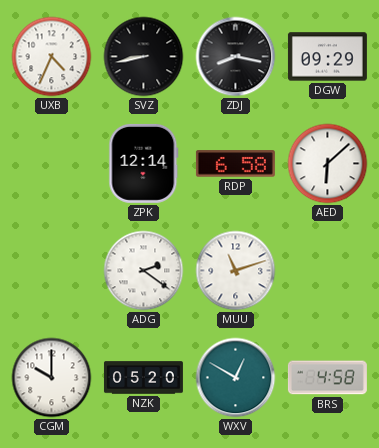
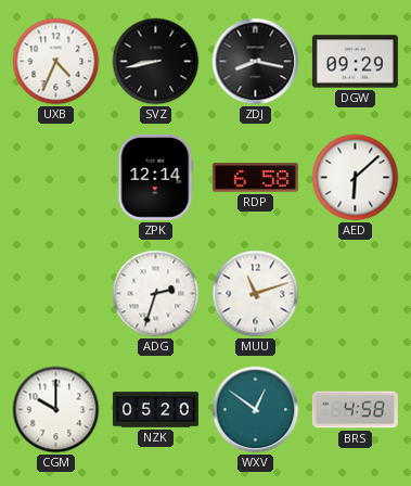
ADG: 2:21 -> 2:33
WXV: 12:50 -> 12:51
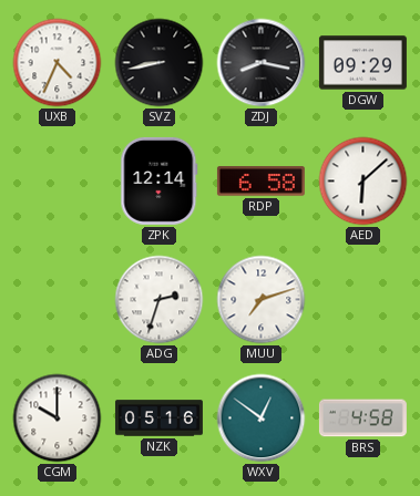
MUU: 11:12 -> 7:12
NZK: 05:20 -> 05:16
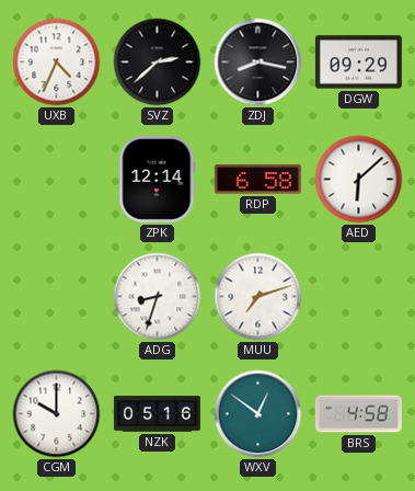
SVZ: 8:43 -> 2:38
ADG: 2:33 -> 8:33
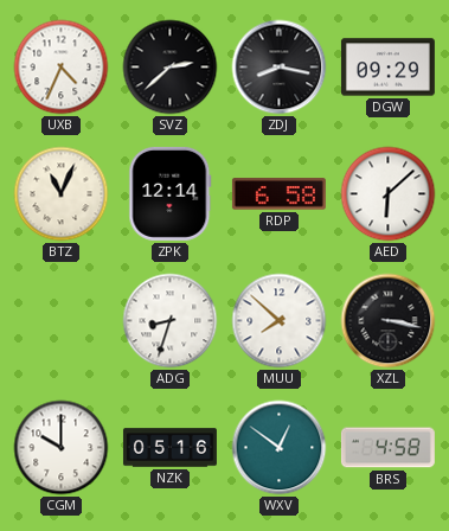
BTZ: none -> 11:04
MUU: 7:12 -> 7:52
XZL: none -> 3:17
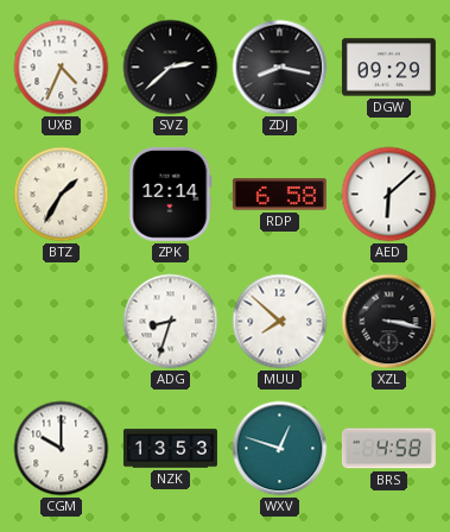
BTZ: 11:04 -> 1:35
NZK: 05:16 -> 13:53
WXV: 12:51 -> 12:48
